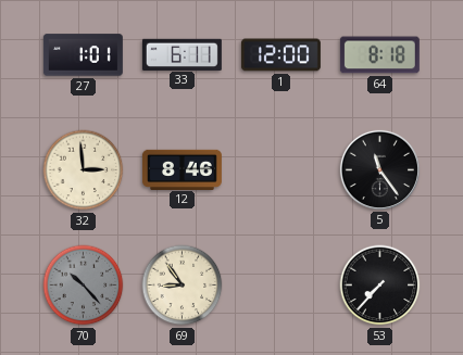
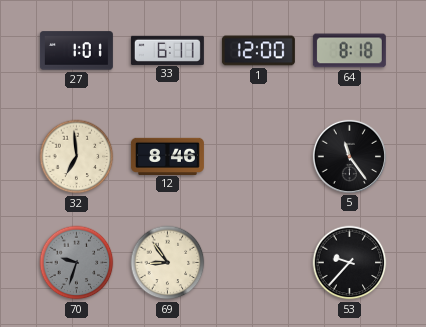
32: 2:59 -> 6:59
70: 10:23 -> 9:33
53: 7:37 -> 9:37
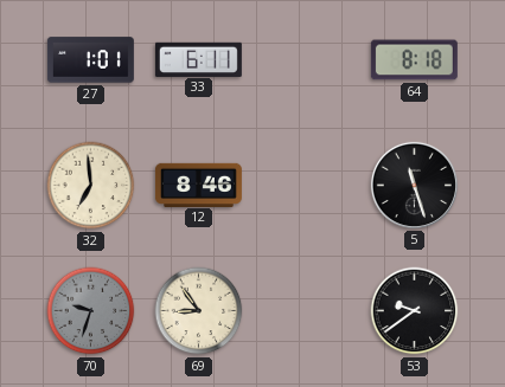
1: 12:00 -> none
5: 11:24 -> 11:27
53: 9:37 -> 9:39
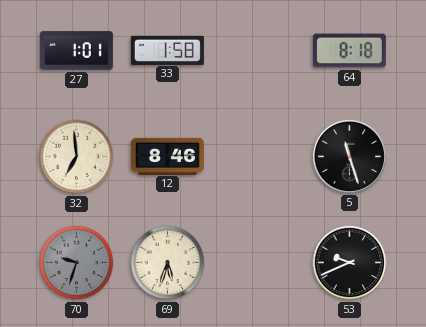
33: 6:11 -> 1:58
69: 8:54 -> 5:33
53: 9:39 -> 9:41
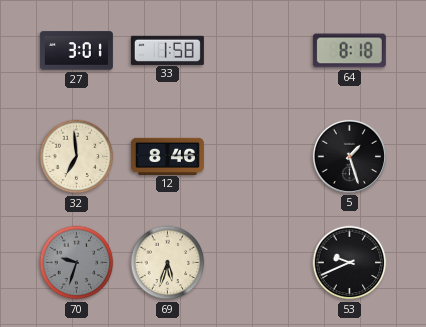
27: 1:01 -> 3:01
5: 11:27 -> 1:27
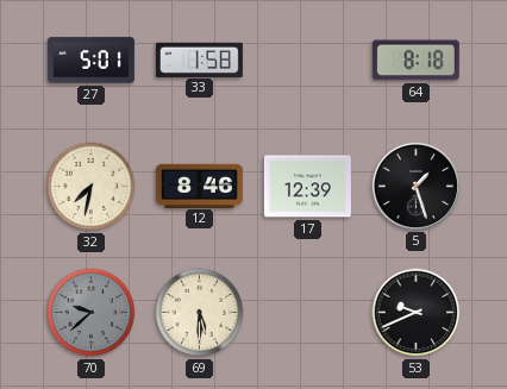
27: 3:01 -> 5:01
32: 6:59 -> 7:32
17: none -> 12:39
70: 9:33 -> 9:38
69: 5:33 -> 5:30
